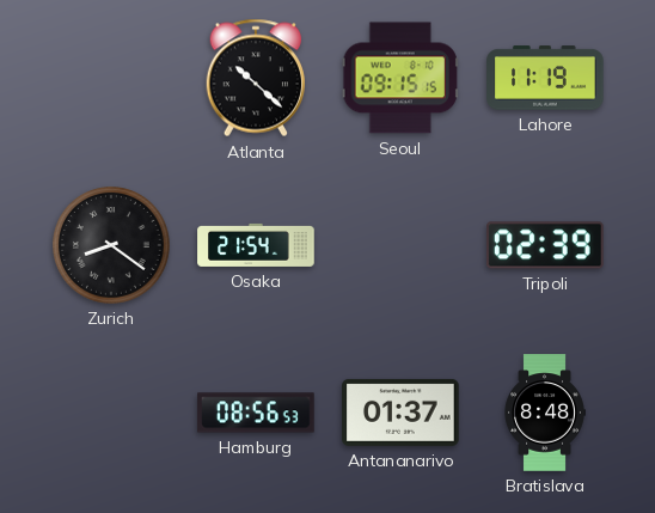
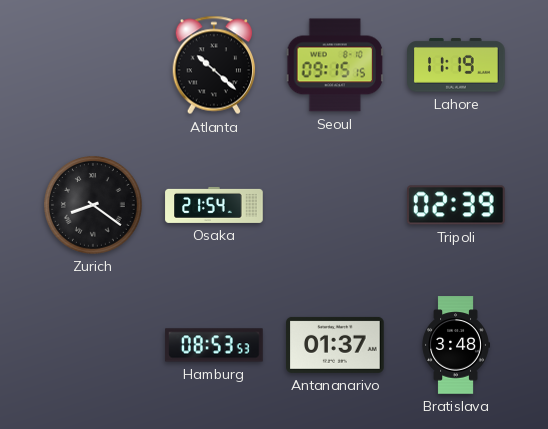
Hamburg: 08:56 -> 08:53
Bratislava: 8:48 -> 3:48
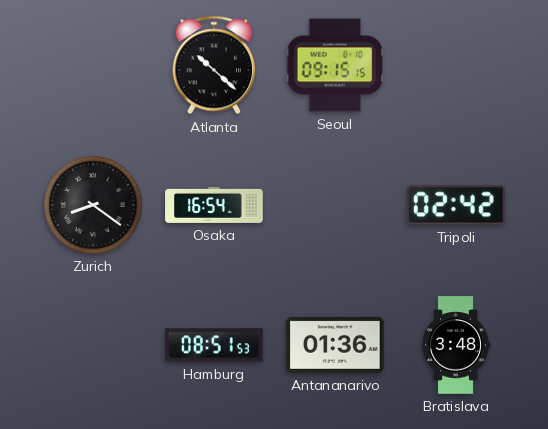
Lahore: 11:19 -> none
Osaka: 21:54 -> 16:54
Tripoli: 02:39 -> 02:42
Hamburg: 08:53 -> 08:51
Antananarivo: 01:37 -> 01:36
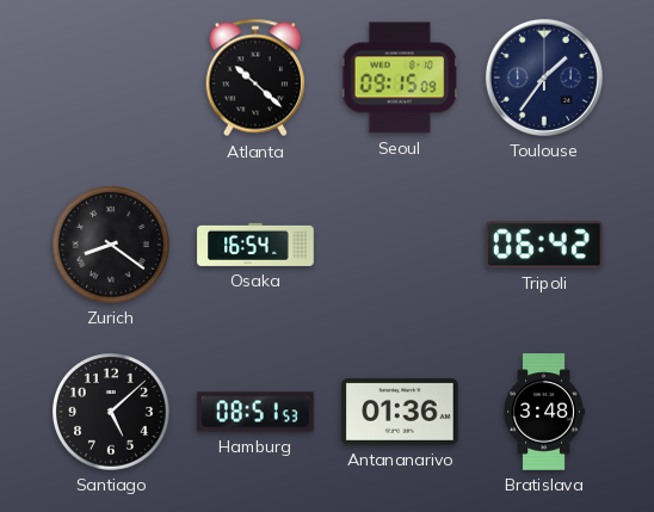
Seoul: 09:15:15 -> 09:15:09
Toulouse: none -> 1:36
Tripoli: 02:42 -> 06:42
Santiago: none -> 5:08
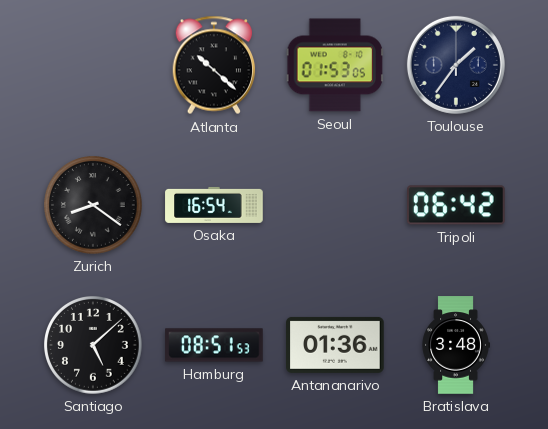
Seoul: 09:15 -> 01:53
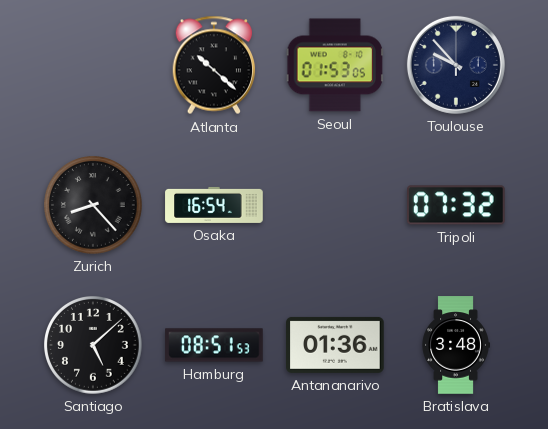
Toulouse: 1:36 -> 9:53
Zurich: 8:21 -> 8:23
Tripoli: 06:42 -> 07:32
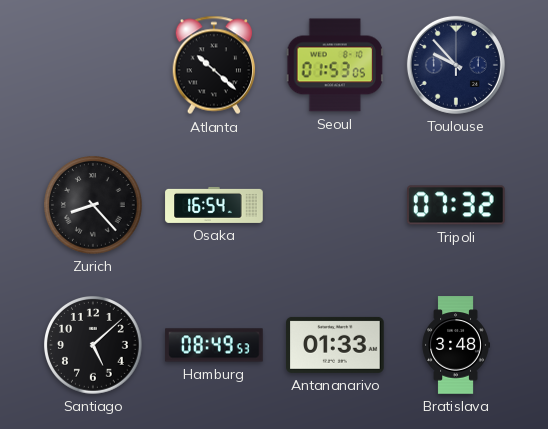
Hamburg: 08:51 -> 08:49
Antananarivo: 01:36 -> 01:33
